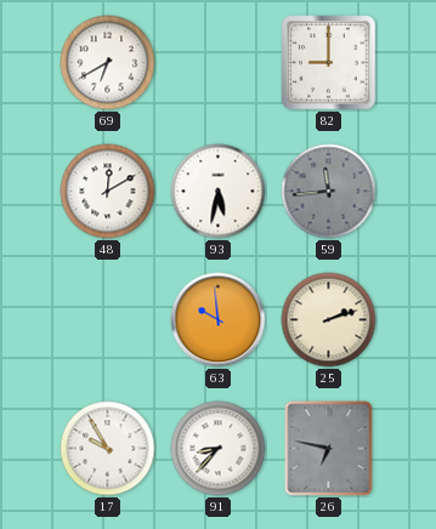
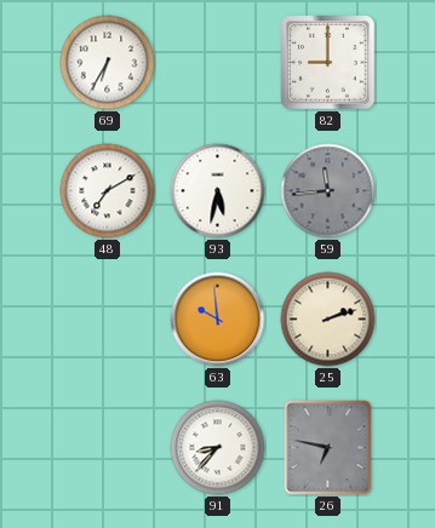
69: 6:40 -> 6:35
48: 12:10 -> 7:10
17: 9:55 -> none
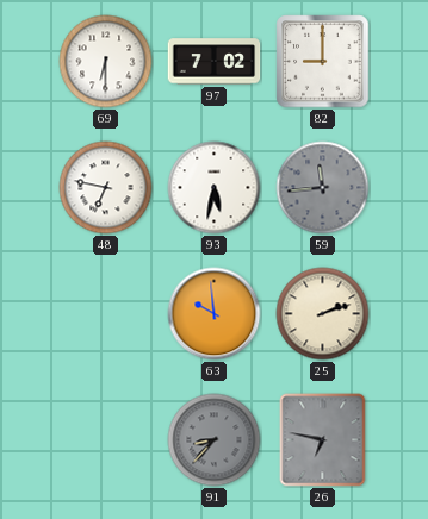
69: 6:35 -> 6:30
97: none -> 7:02
48: 7:10 -> 6:47
91 dial: white -> grey
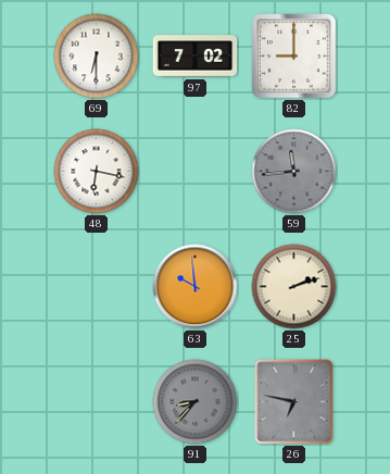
48: 6:47 -> 6:17
93: 5:32 -> none
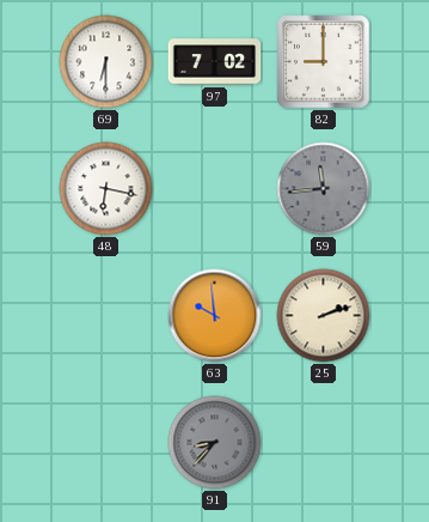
26: 6:47 -> none
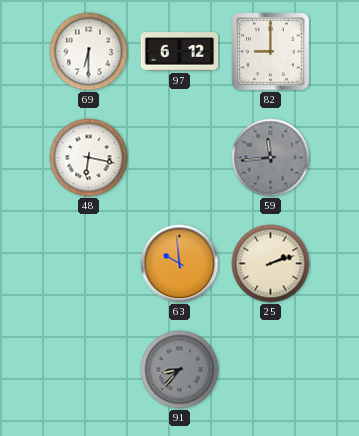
97: 7:02 -> 6:12
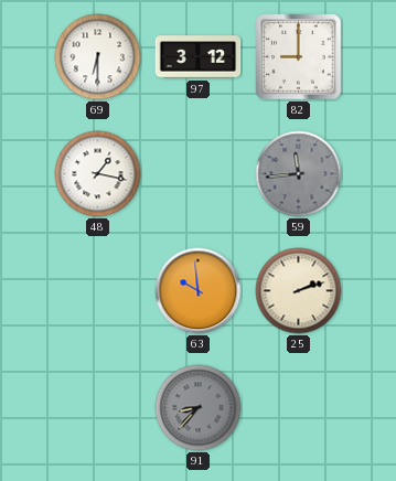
97: 6:12 -> 3:12
48: 6:17 -> 1:17
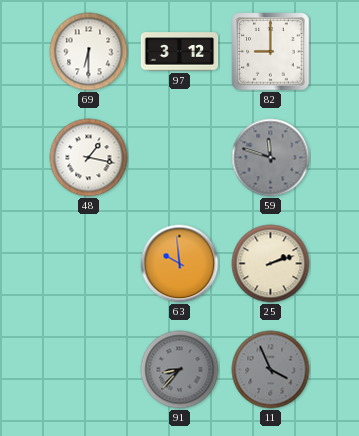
59: 11:44 -> 11:48
11: none -> 3:56
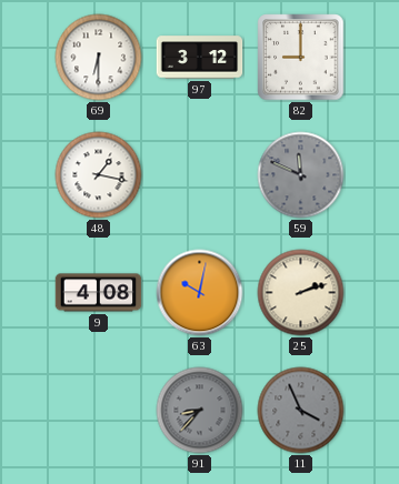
59: 11:48 -> 11:49
9: none -> 4:08
63: 9:59 -> 10:02
